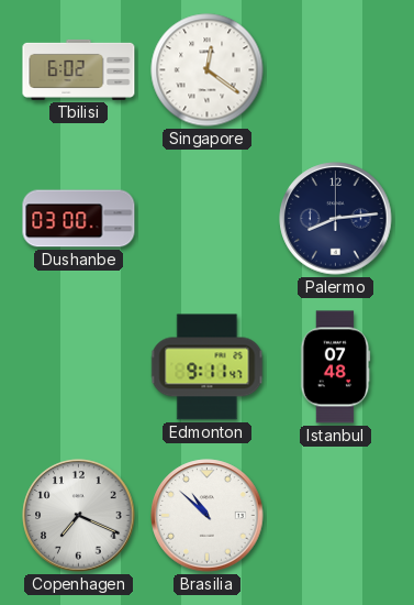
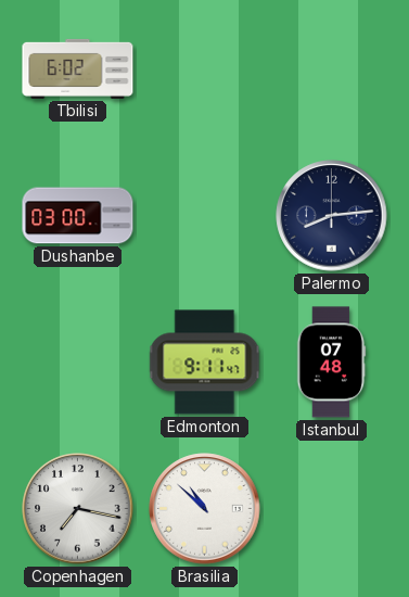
Singapore: 12:21 -> none
Copenhagen: 7:19 -> 7:17
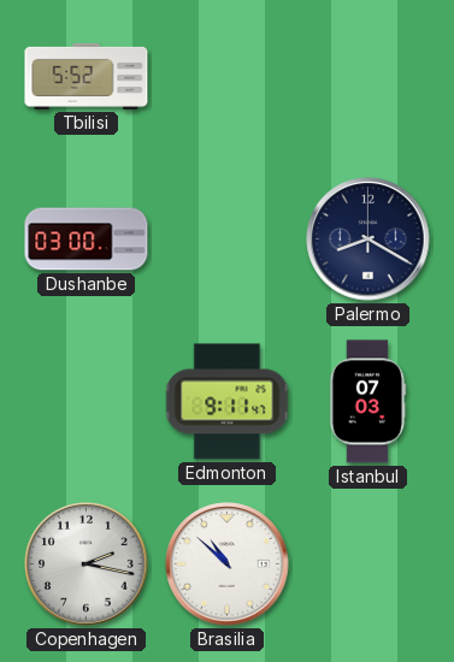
Tbilisi: 6:02 -> 5:52
Palermo: 8:14 -> 8:20
Istanbul: 07:48 -> 07:03
Copenhagen: 7:17 -> 2:17
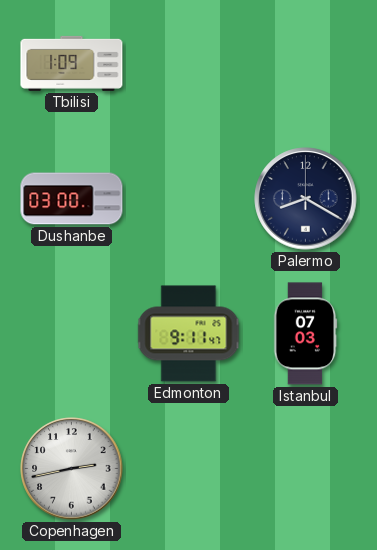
Tbilisi: 5:52 -> 1:09
Copenhagen: 2:17 -> 2:43
Brasilia: 10:52 -> none
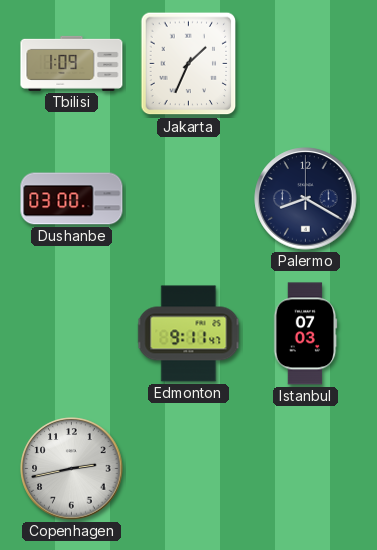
Jakarta: none -> 1:34
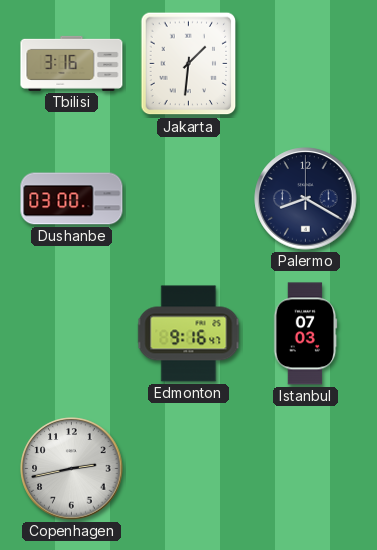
Tbilisi: 1:09 -> 3:16
Jakarta: 1:34 -> 1:31
Edmonton: 9:11 -> 9:16
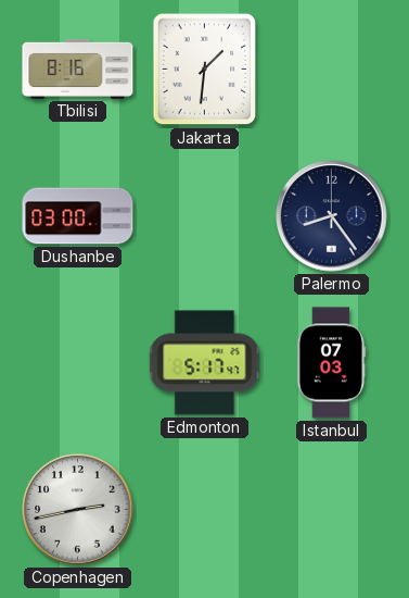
Tbilisi: 3:16 -> 8:16
Palermo: 8:20 -> 8:24
Edmonton: 9:16 -> 5:17
